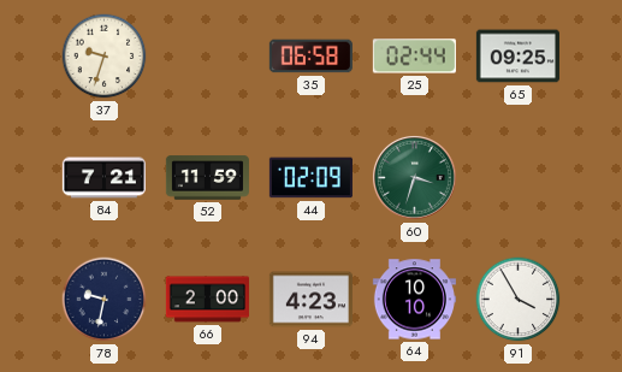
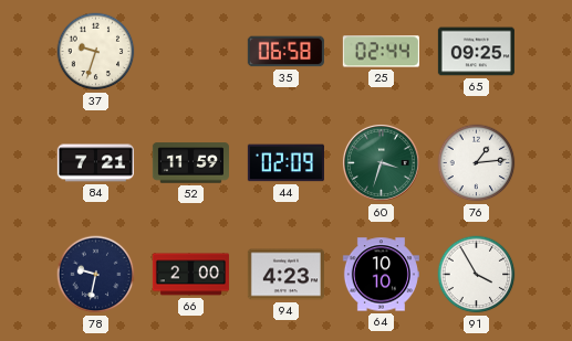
76: none -> 1:14
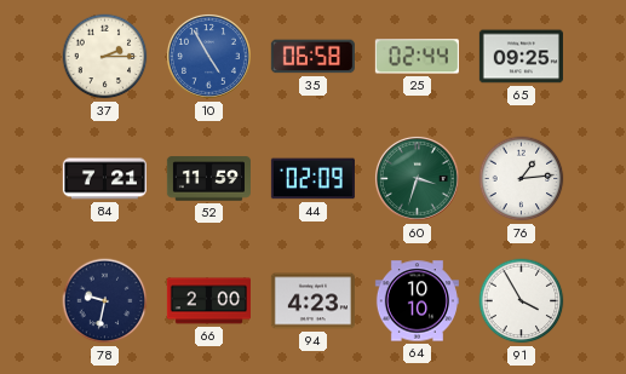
37: 9:33 -> 2:15
10: none -> 4:55
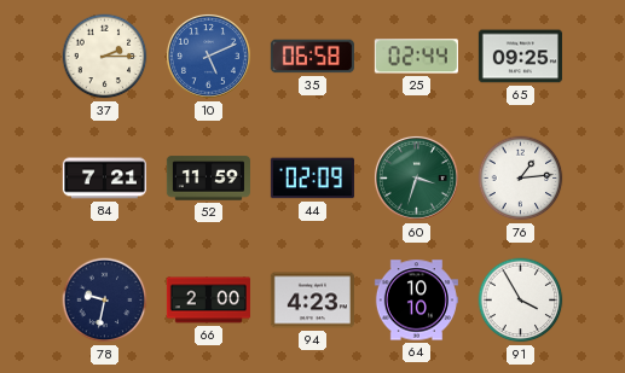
10: 4:55 -> 5:11
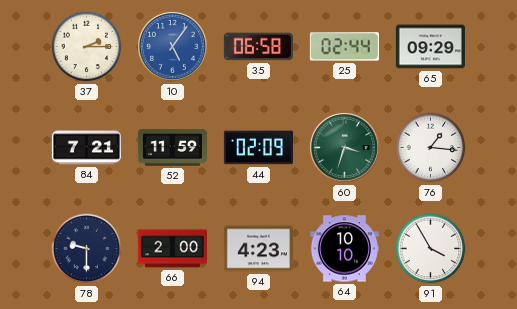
10: 5:11 -> 5:06
65: 09:25 -> 09:29
76: 1:14 -> 1:16
78: 9:32 -> 9:30
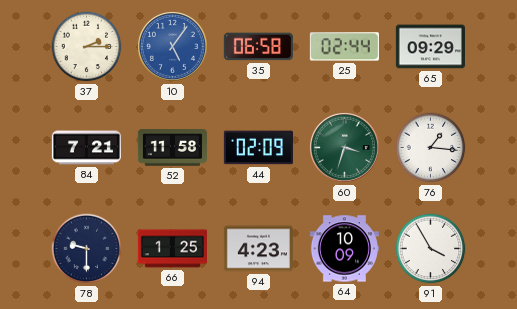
52: 11:59 -> 11:58
66: 2:00 -> 1:25
64: 10:10 -> 10:09
